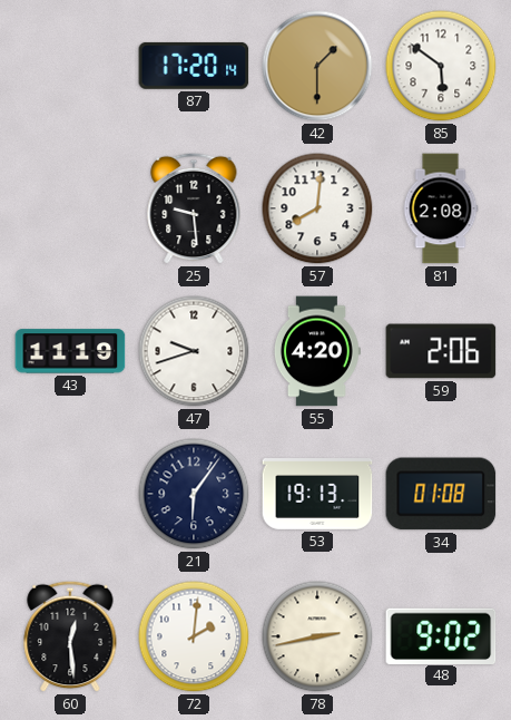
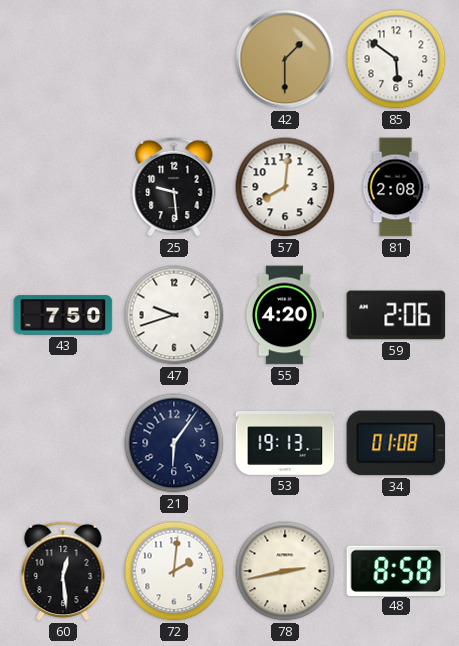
87: 17:20 -> none
43: 11:19 -> 7:50
48: 9:02 -> 8:58
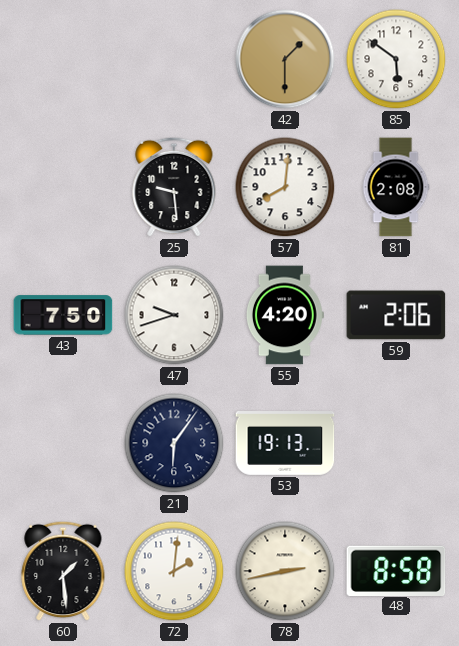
34: 01:08 -> none
60: 12:29 -> 1:29
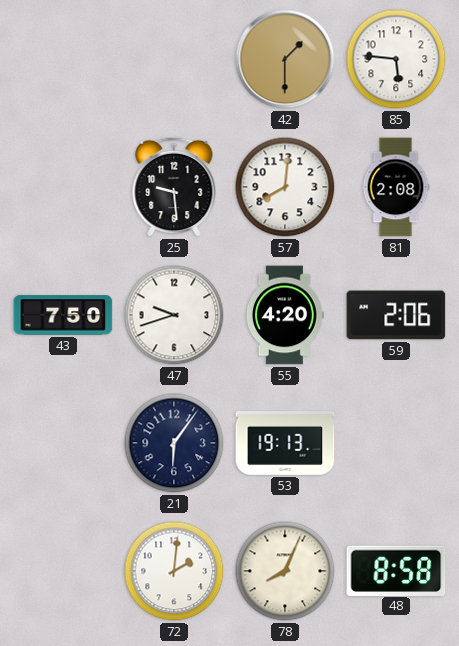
85: 5:51 -> 5:46
60: 1:29 -> none
78: 2:43 -> 8:04
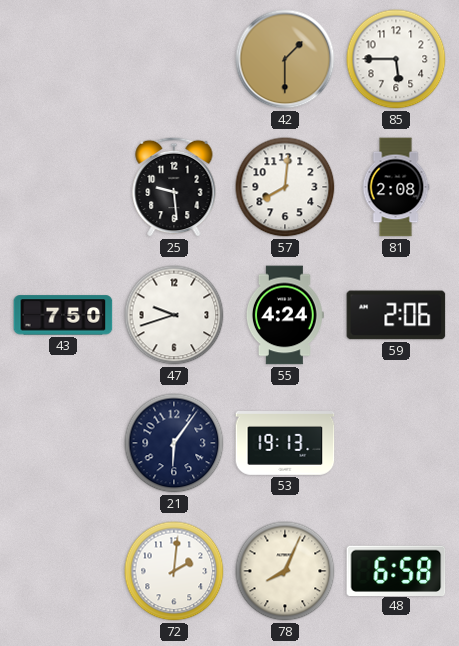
85: 5:46 -> 5:45
55: 4:20 -> 4:24
48: 8:58 -> 6:58
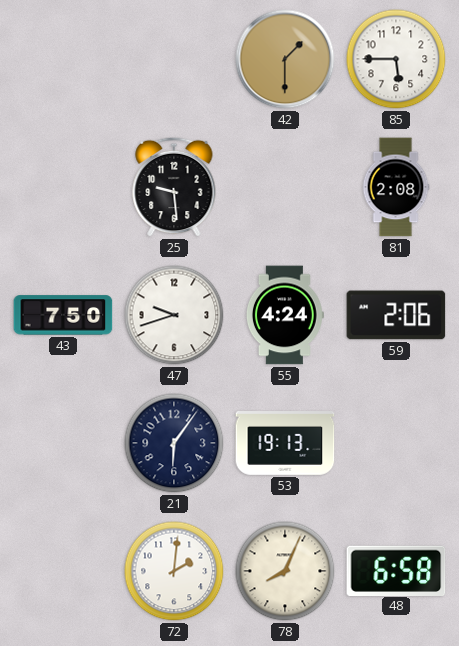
57: 8:01 -> none
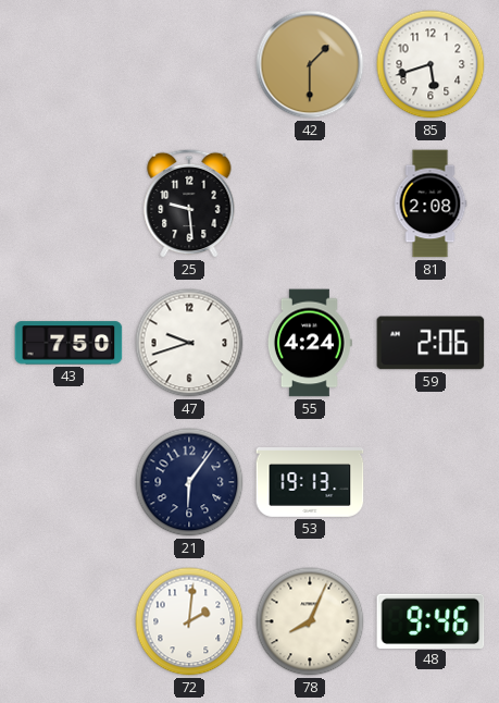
85: 5:45 -> 5:42
48: 6:58 -> 9:46
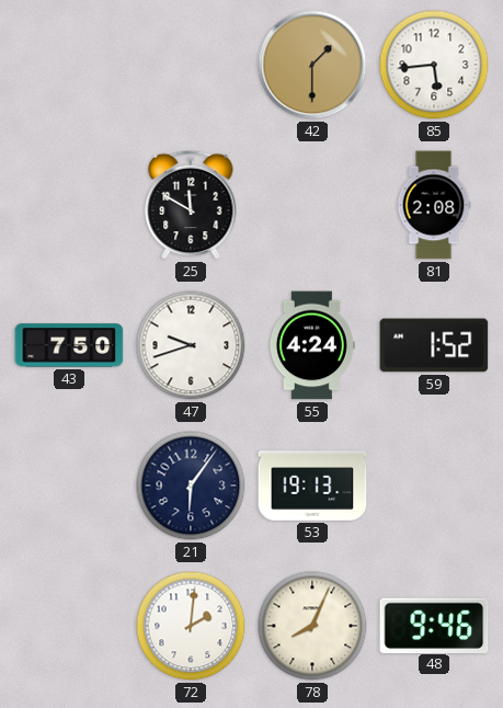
85: 5:42 -> 5:44
25: 9:29 -> 11:50
59: 2:06 -> 1:52
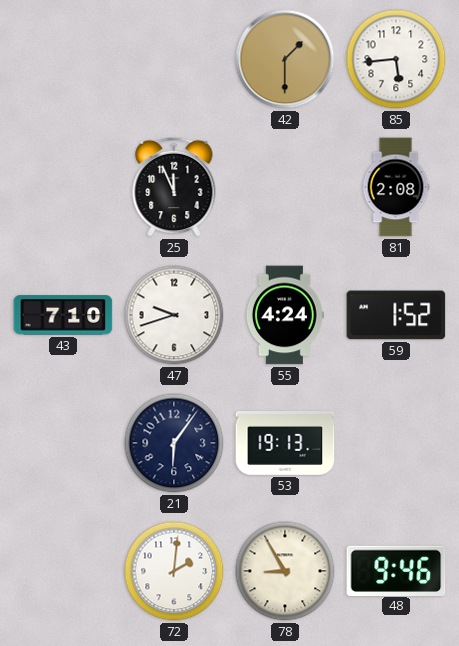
25: 11:50 -> 11:56
43: 7:50 -> 7:10
78: 8:04 -> 8:55
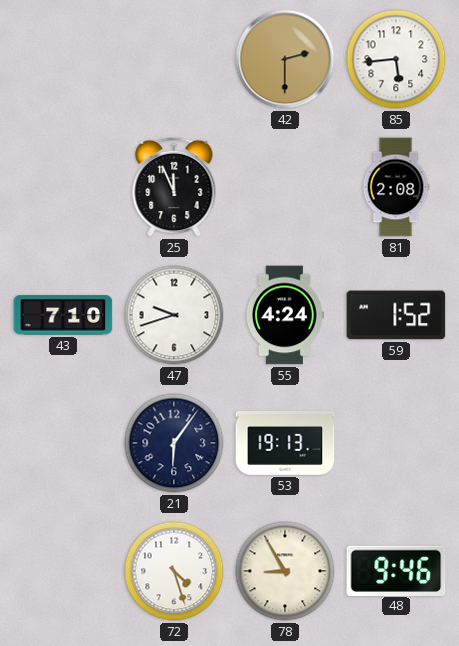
42: 1:30 -> 2:30
72: 2:01 -> 4:27
